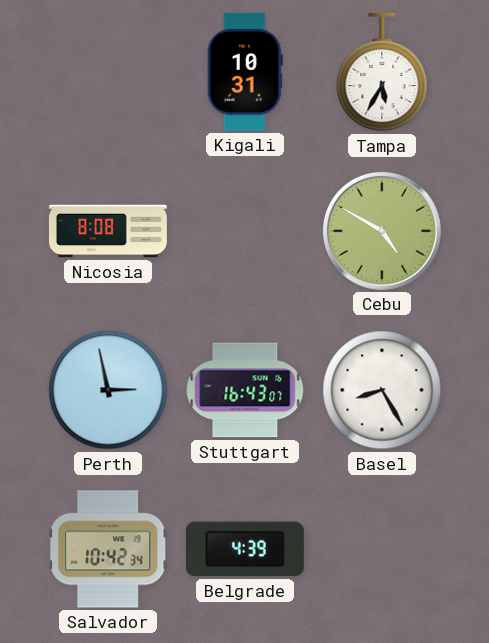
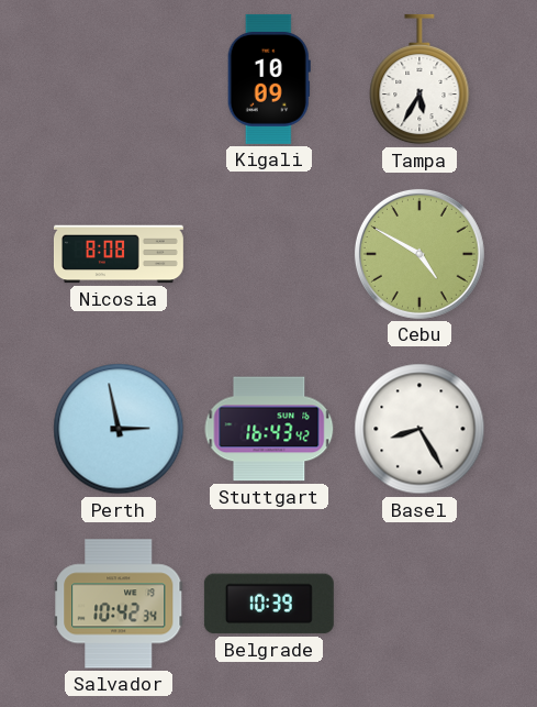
Kigali: 10:31 -> 10:09
Stuttgart: 16:43:07 -> 16:43:42
Belgrade: 4:39 -> 10:39
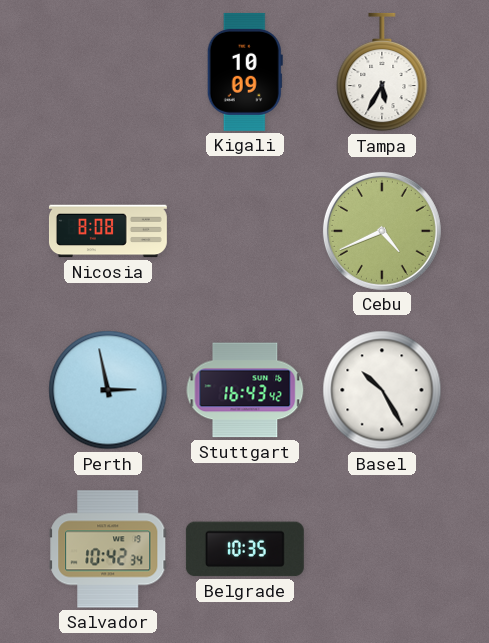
Cebu: 4:50 -> 4:41
Basel: 8:25 -> 10:25
Belgrade: 10:39 -> 10:35
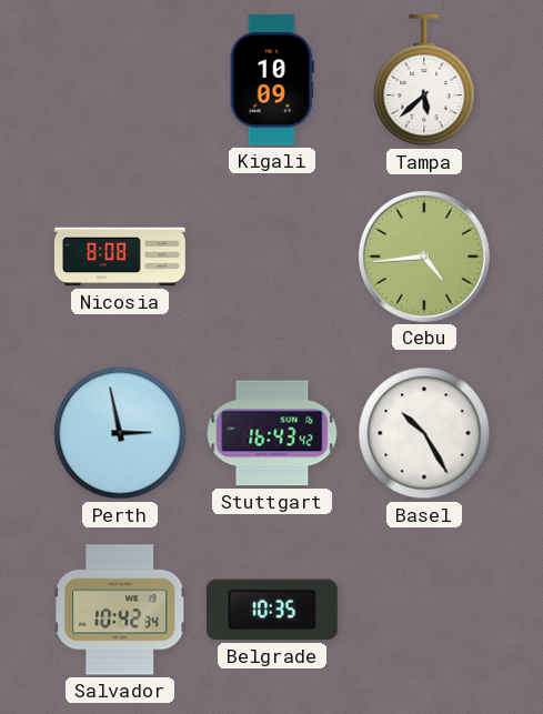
Tampa: 5:35 -> 5:38
Cebu: 4:41 -> 4:44
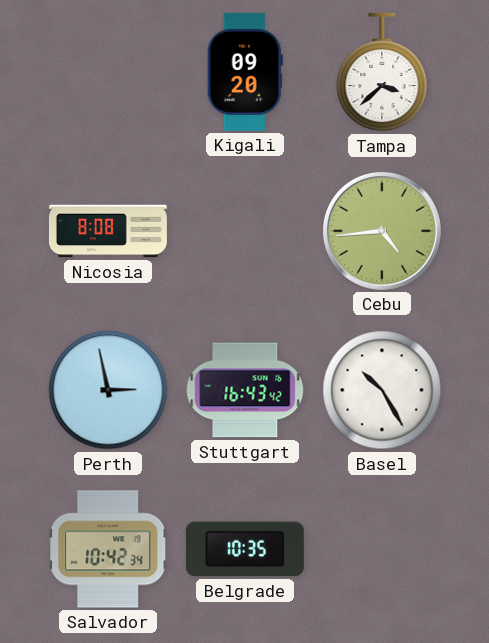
Kigali: 10:09 -> 09:20
Tampa: 5:38 -> 3:38
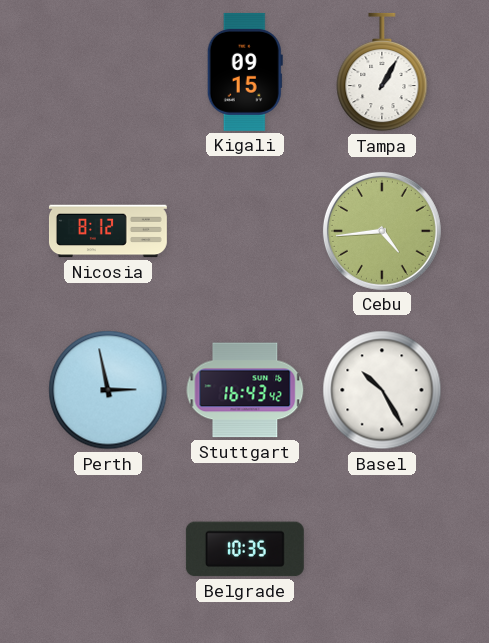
Kigali: 09:20 -> 09:15
Tampa: 3:38 -> 1:05
Nicosia: 8:08 -> 8:12
Salvador: 10:42 -> none
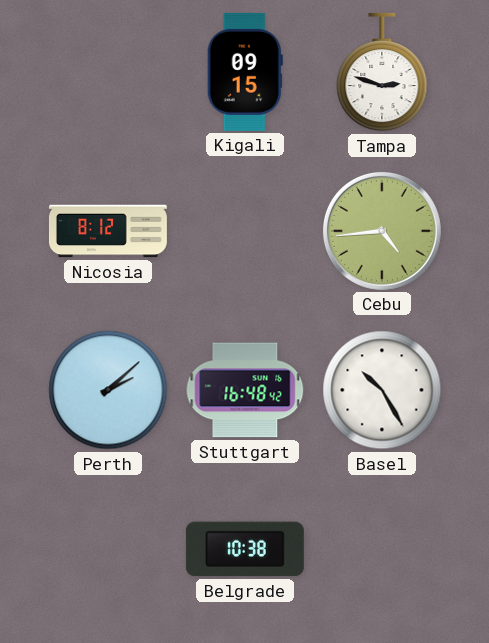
Tampa: 1:05 -> 2:48
Perth: 2:58 -> 2:08
Stuttgart: 16:43 -> 16:48
Belgrade: 10:35 -> 10:38
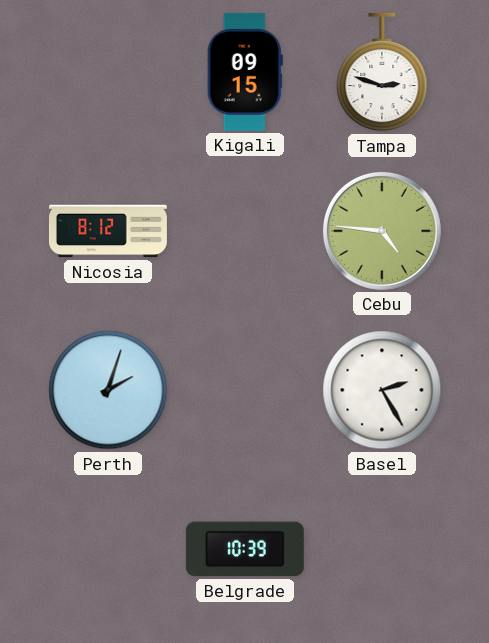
Cebu: 4:44 -> 4:46
Perth: 2:08 -> 2:03
Stuttgart: 16:48 -> none
Basel: 10:25 -> 2:25
Belgrade: 10:38 -> 10:39
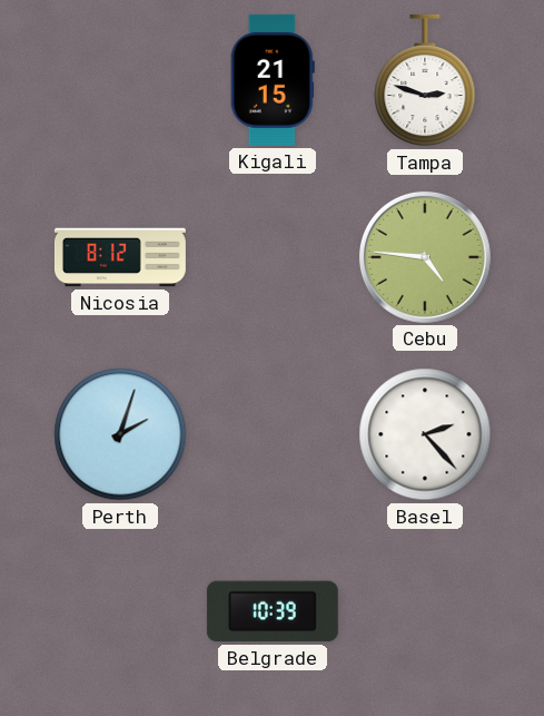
Kigali: 09:15 -> 21:15
Basel: 2:25 -> 2:23
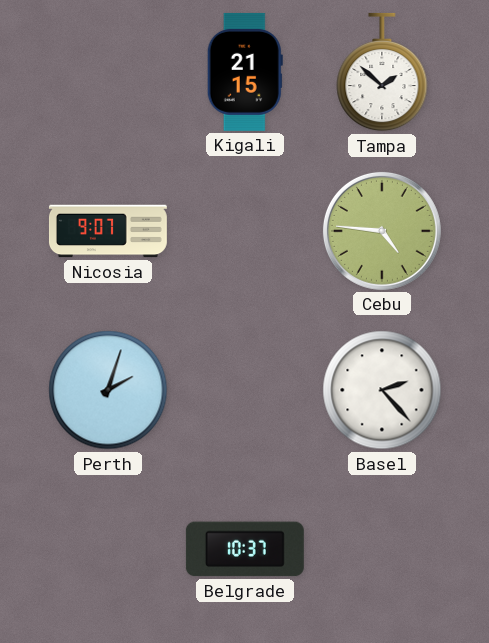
Tampa: 2:48 -> 1:52
Nicosia: 8:12 -> 9:07
Belgrade: 10:39 -> 10:37
